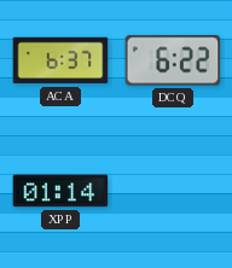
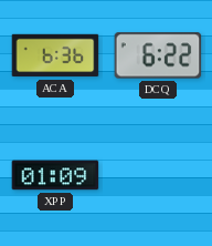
ACA: 6:37 -> 6:36
XPP: 01:14 -> 01:09
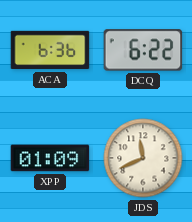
JDS: none -> 11:41
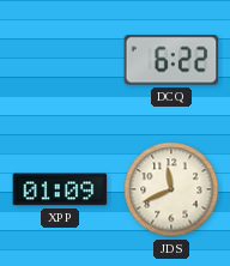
ACA: 6:36 -> none
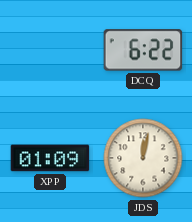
JDS: 11:41 -> 12:02
